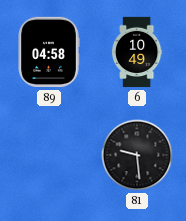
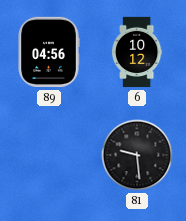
89: 04:58 -> 04:56
6: 10:49 -> 10:12
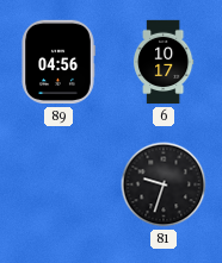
6: 10:12 -> 10:17
81: 9:29 -> 9:33
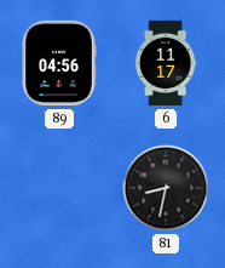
6: 10:17 -> 11:17
81: 9:33 -> 8:32
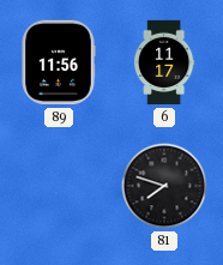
89: 04:56 -> 11:56
81: 8:32 -> 7:48
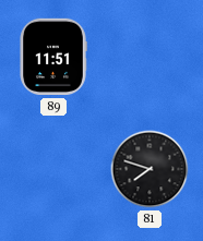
89: 11:56 -> 11:51
6: 11:17 -> none
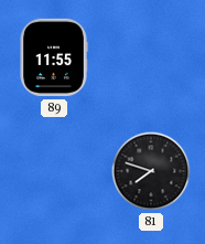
89: 11:51 -> 11:55
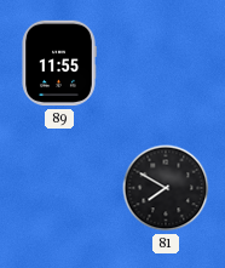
81: 7:48 -> 7:50
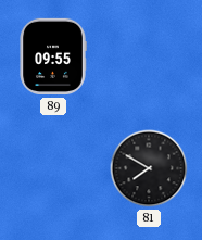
89: 11:55 -> 09:55
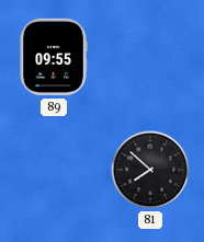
81: 7:50 -> 7:52
